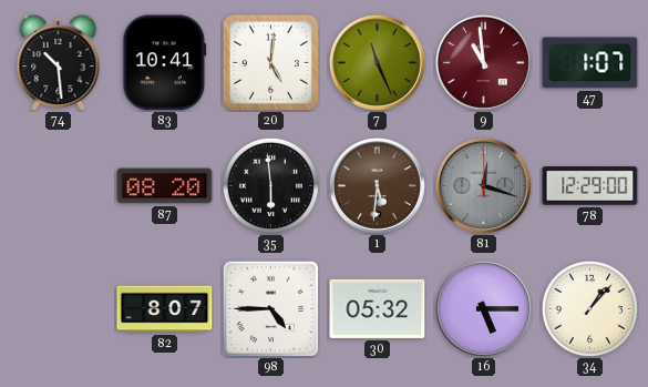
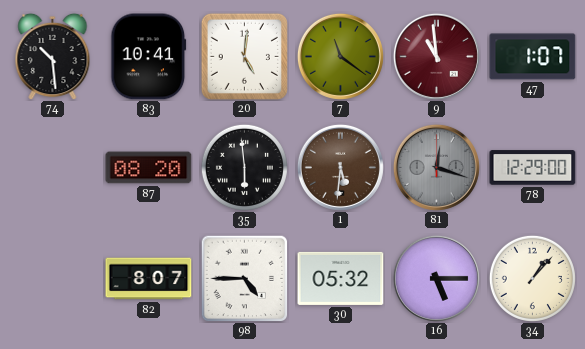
7: 11:26 -> 11:21
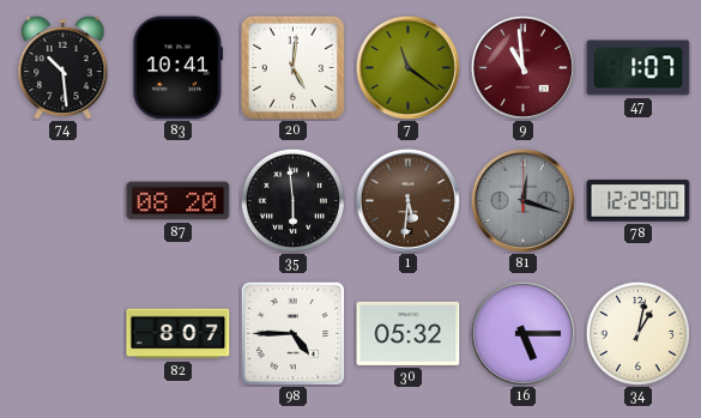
34: 1:07 -> 1:02
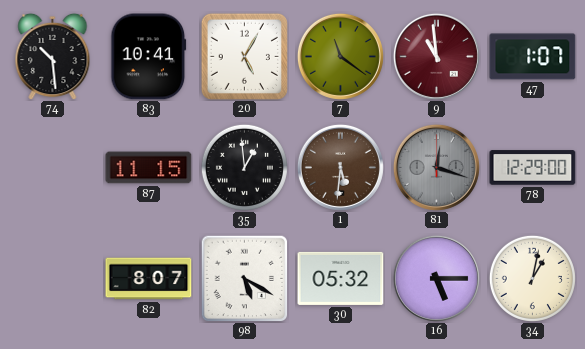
20: 5:01 -> 5:05
87: 08:20 -> 11:15
35: 5:59 -> 12:59
98: 4:45 -> 5:20
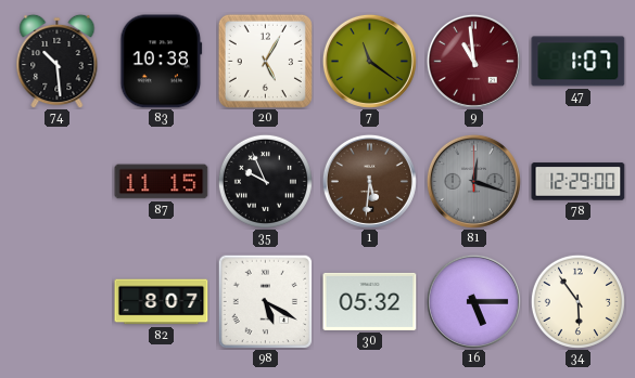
83: 10:41 -> 10:38
35: 12:59 -> 9:56
34: 1:02 -> 5:54
